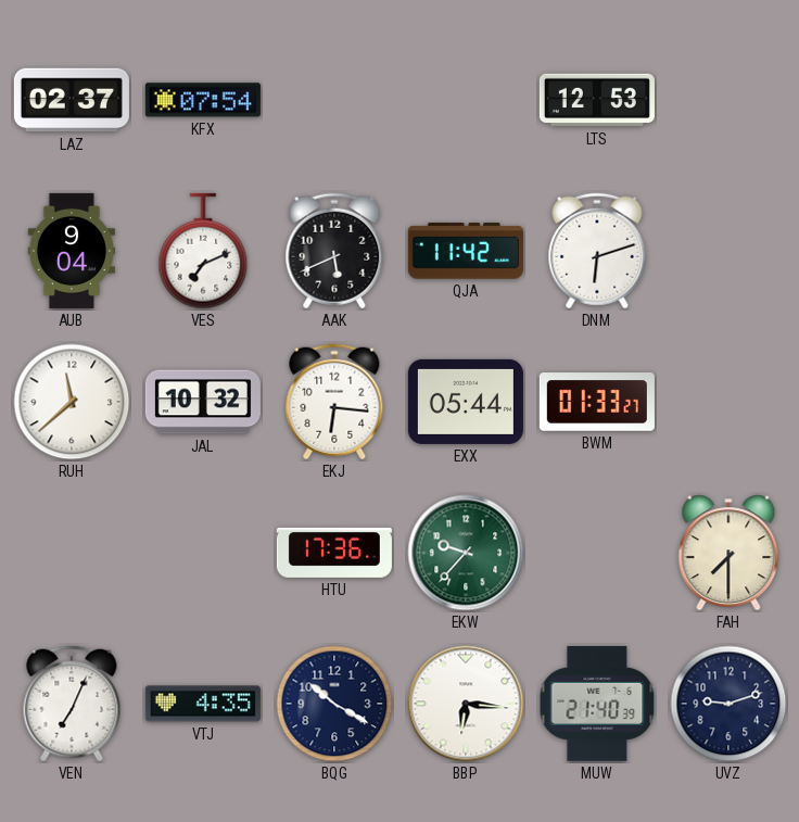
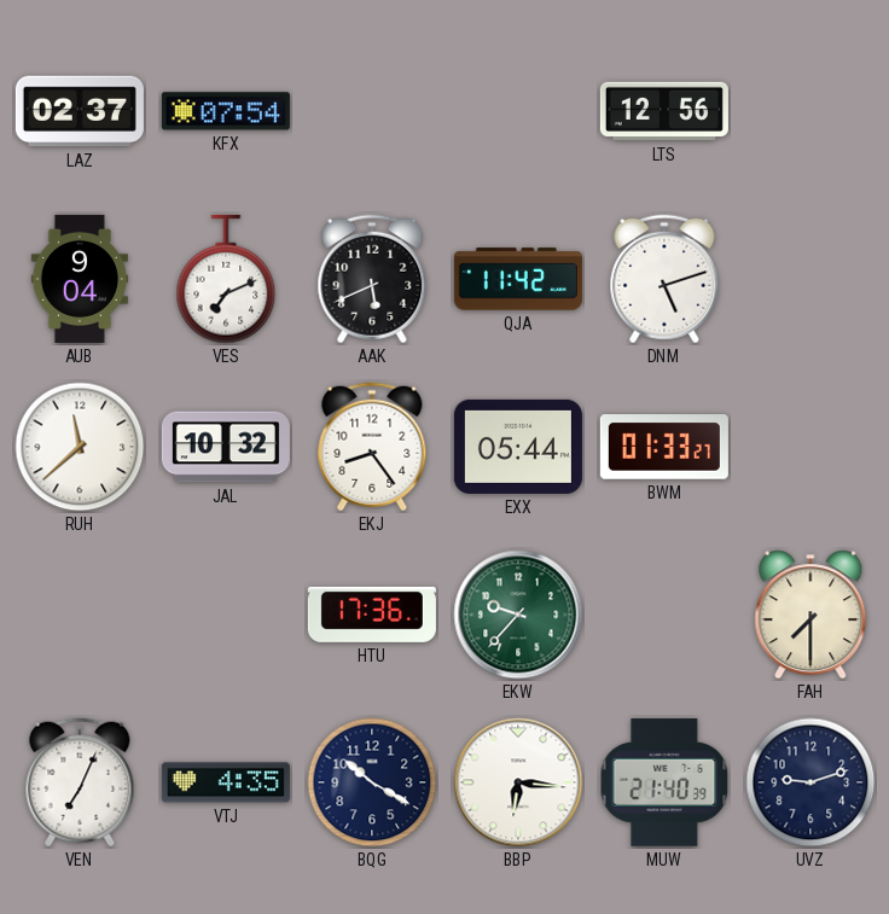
LTS: 12:53 -> 12:56
DNM: 6:12 -> 5:12
EKJ: 6:16 -> 8:24
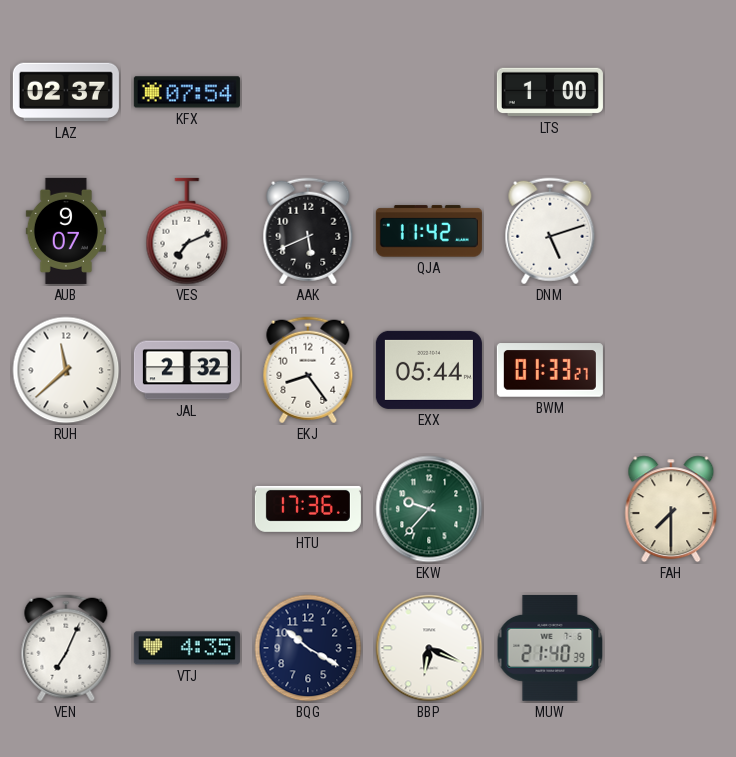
LTS: 12:56 -> 1:00
AUB: 9:04 -> 9:07
JAL: 10:32 -> 2:32
BBP: 6:16 -> 6:19
UVZ: 9:12 -> none
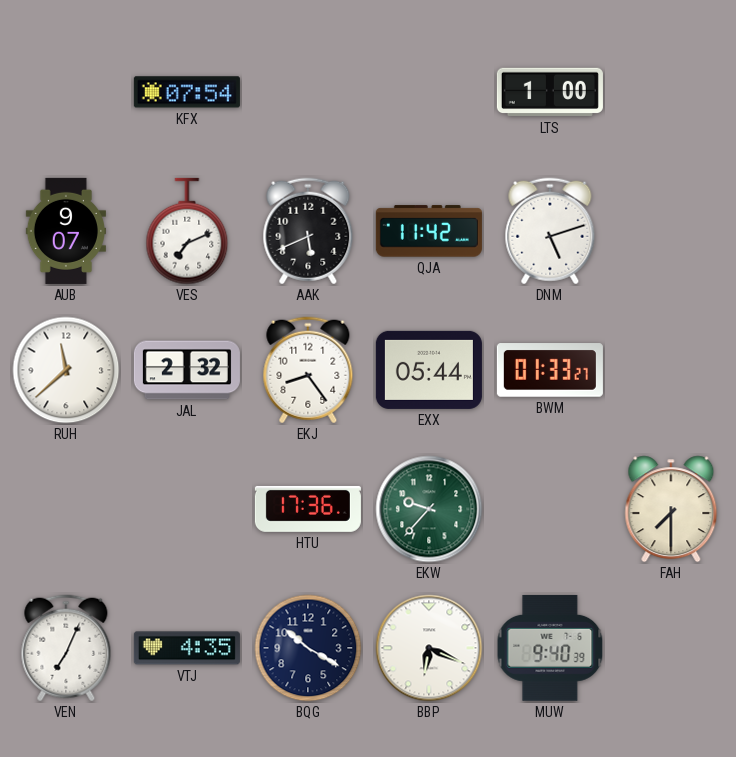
LAZ: 02:37 -> none
MUW: 21:40 -> 9:40
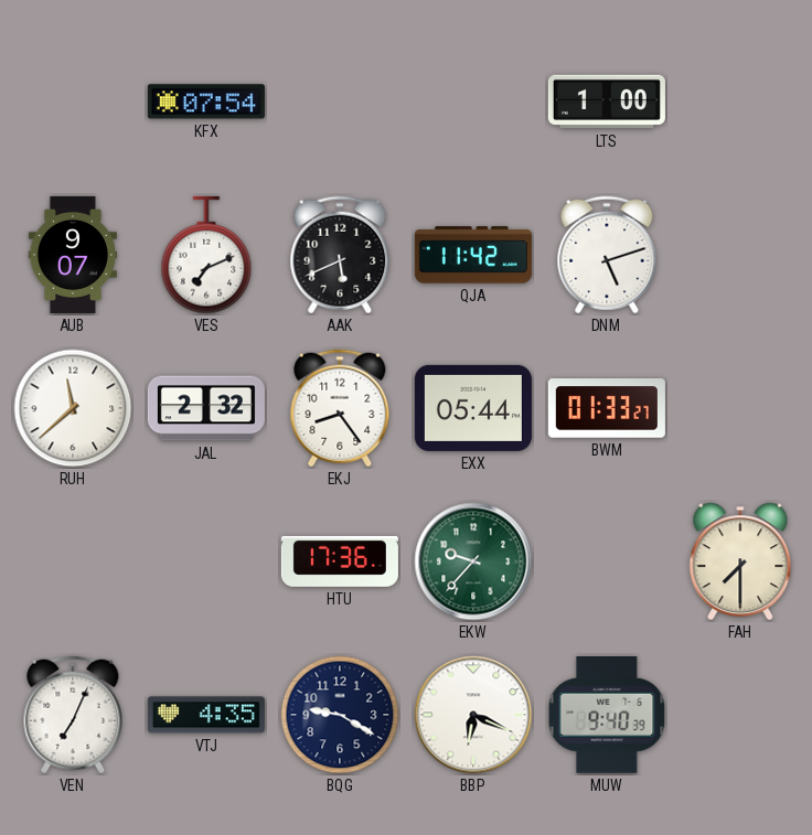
BQG: 10:20 -> 9:20
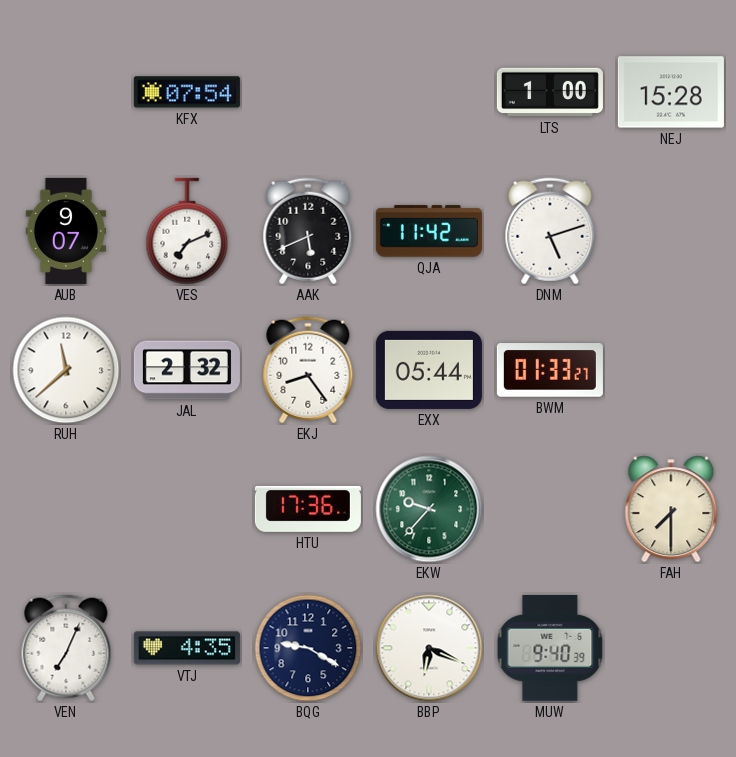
NEJ: none -> 15:28
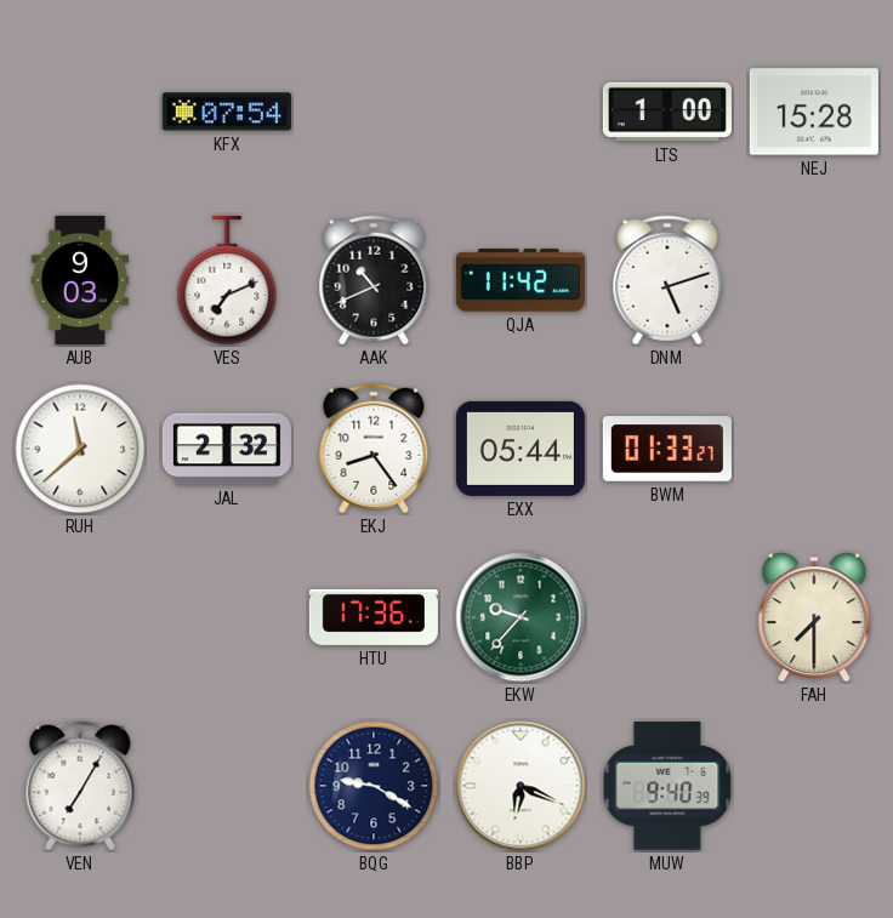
AUB: 9:07 -> 9:03
AAK: 5:41 -> 10:41
VEN: 7:04 -> 7:05
VTJ: 4:35 -> none
